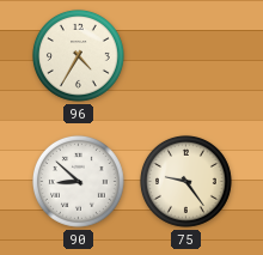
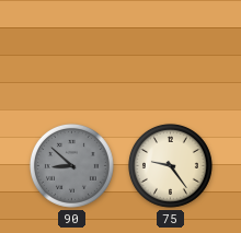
96: 4:35 -> none
90 dial: white -> grey
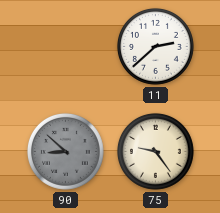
11: none -> 2:38
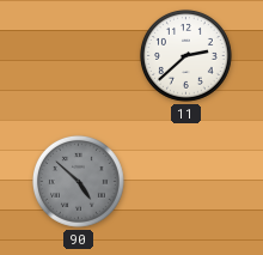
90: 8:52 -> 4:52
75: 9:24 -> none
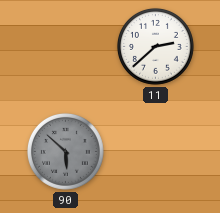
90: 4:52 -> 5:52
